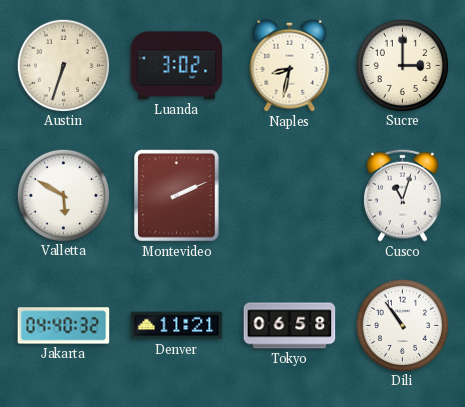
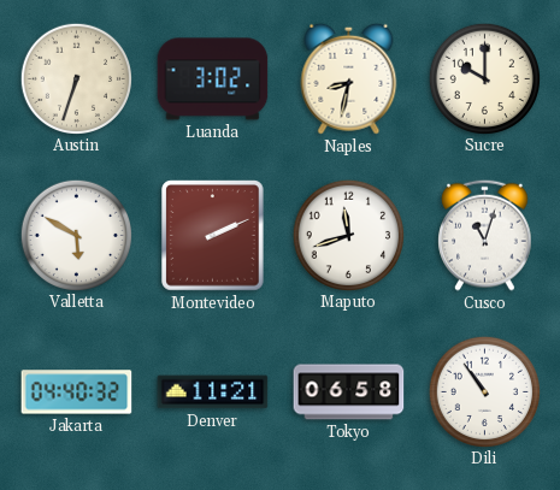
Sucre: 3:00 -> 10:00
Maputo: none -> 11:42
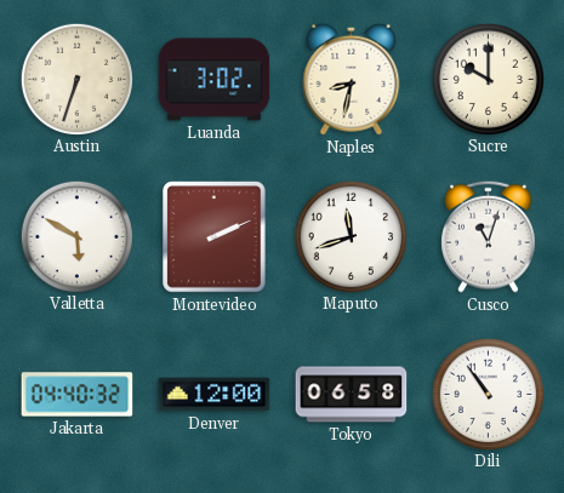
Denver: 11:21 -> 12:00
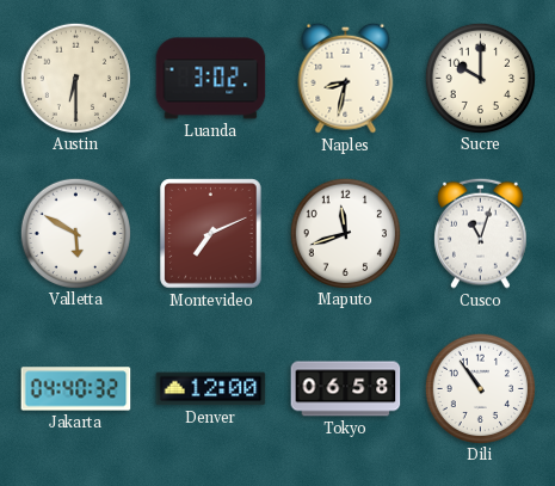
Austin: 6:33 -> 6:30
Montevideo: 2:11 -> 7:11
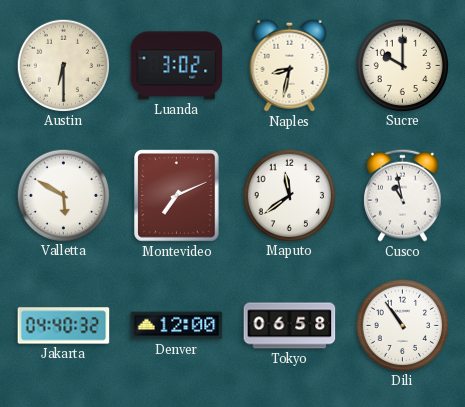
Maputo: 11:42 -> 11:39
Cusco: 11:03 -> 10:58
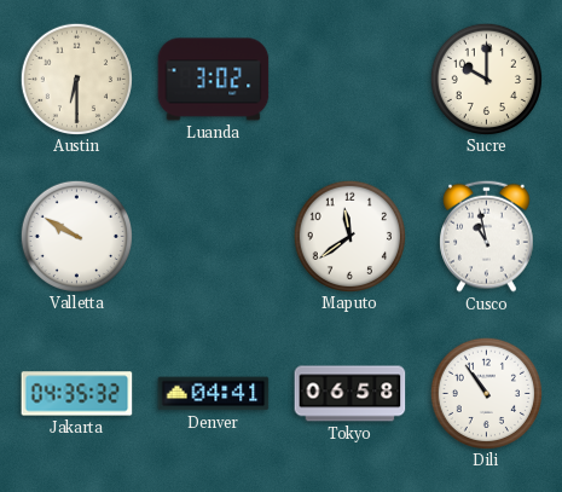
Naples: 8:32 -> none
Valletta: 5:50 -> 9:50
Montevideo: 7:11 -> none
Jakarta: 04:40 -> 04:35
Denver: 12:00 -> 04:41
